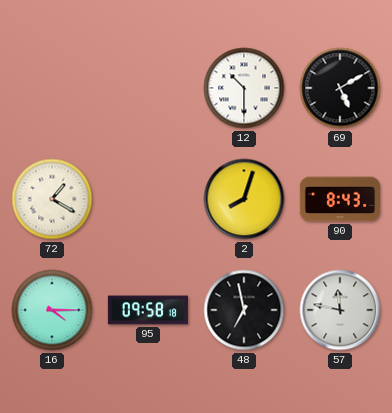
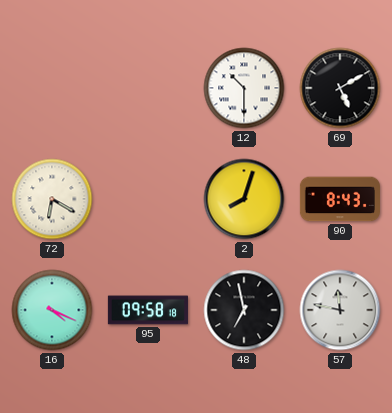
72: 1:20 -> 6:20
16: 4:15 -> 4:19
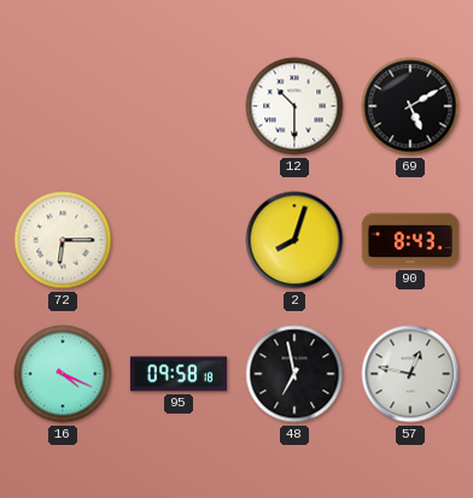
72: 6:20 -> 6:15
57: 11:47 -> 12:47
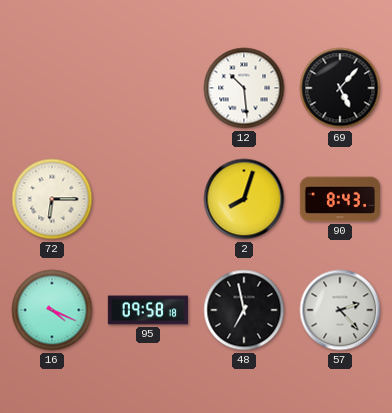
12: 10:30 -> 10:29
69: 5:10 -> 5:07
57: 12:47 -> 2:23
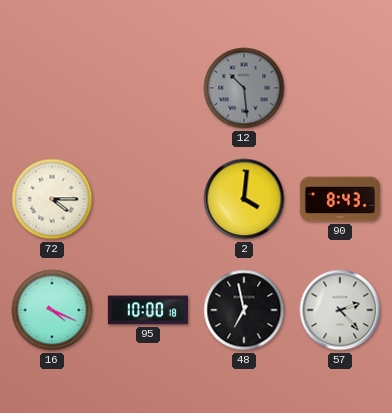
12 dial: white -> grey
69: 5:07 -> none
72: 6:15 -> 4:15
2: 8:03 -> 4:01
95: 09:58 -> 10:00
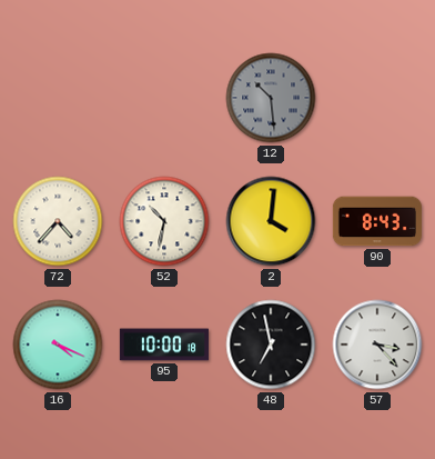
72: 4:15 -> 4:37
52: none -> 10:32
57: 2:23 -> 3:23
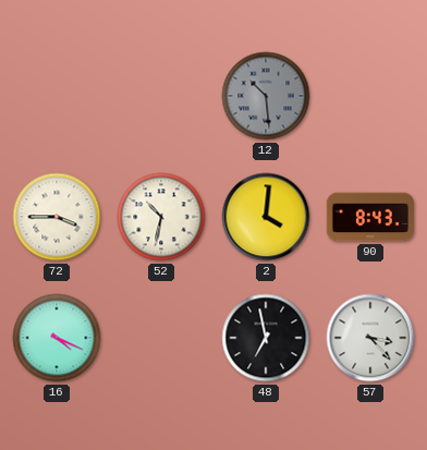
72: 4:37 -> 3:45
95: 10:00 -> none
